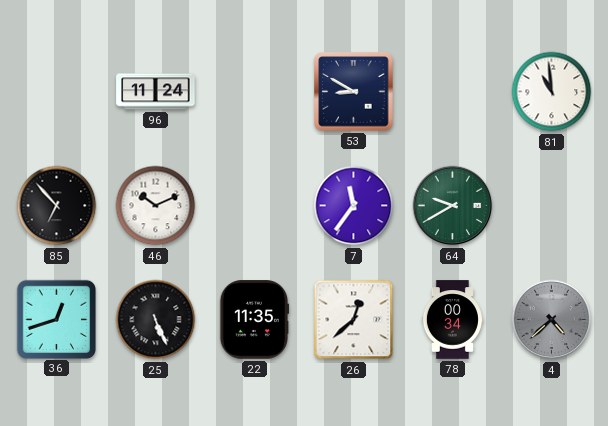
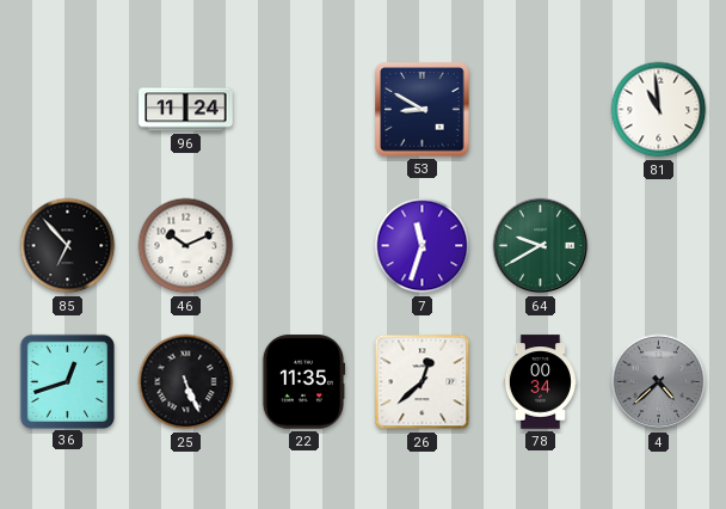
7: 11:36 -> 11:33
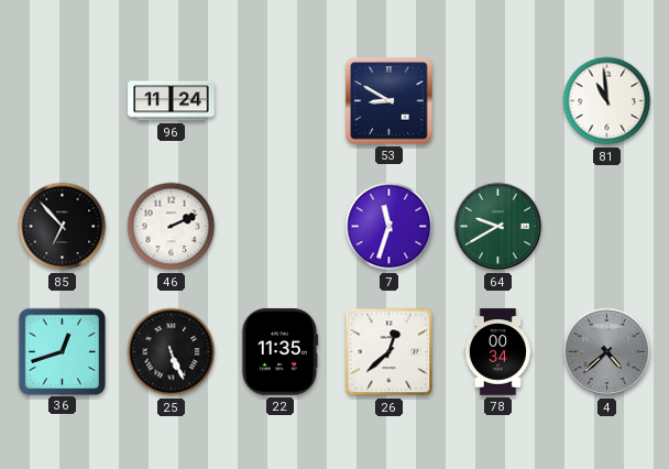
46: 10:11 -> 2:11
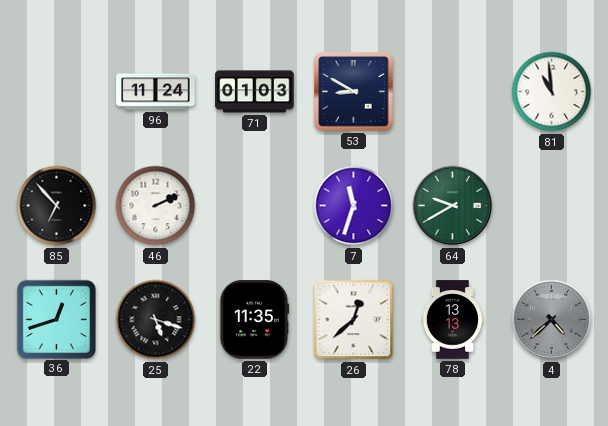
71: none -> 01:03
25: 5:26 -> 5:18
78: 00:34 -> 13:13
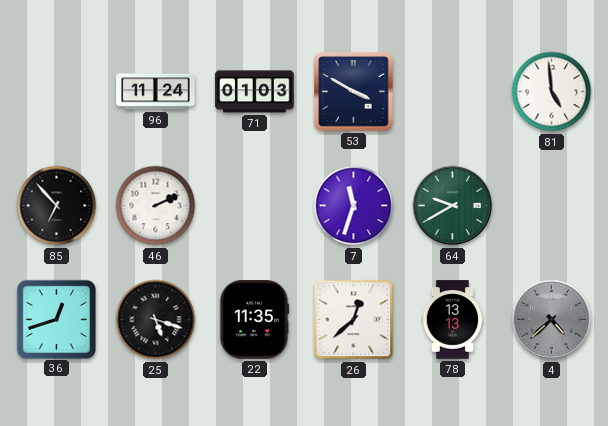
53: 8:50 -> 3:50
81: 10:59 -> 4:59
